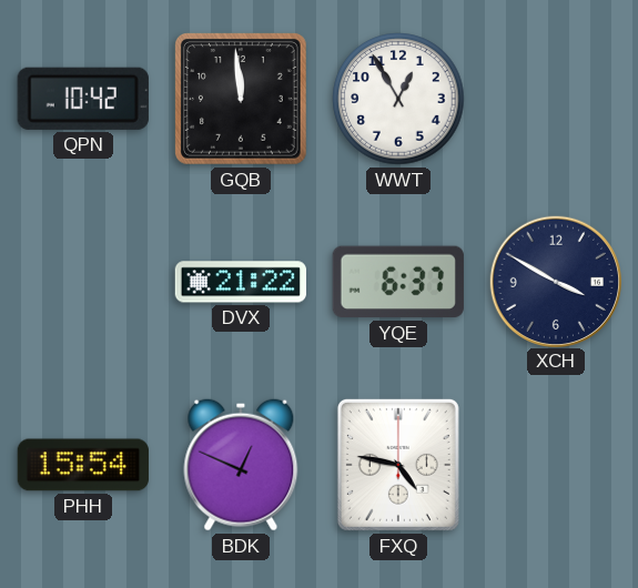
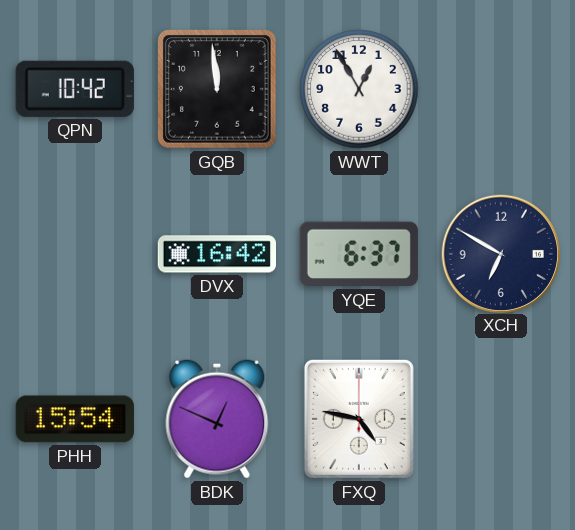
DVX: 21:22 -> 16:42
XCH: 3:50 -> 6:50
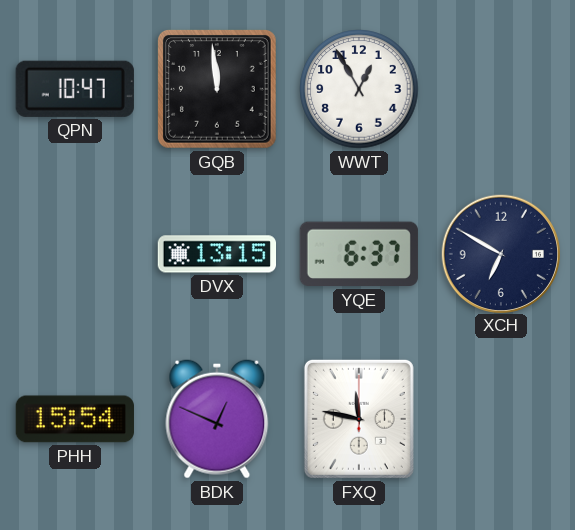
QPN: 10:42 -> 10:47
DVX: 16:42 -> 13:15
FXQ: 4:47 -> 11:47
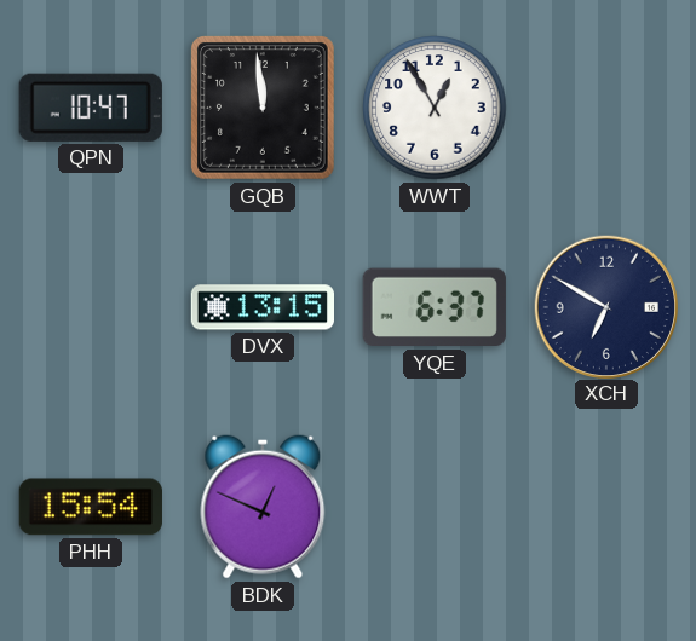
FXQ: 11:47 -> none
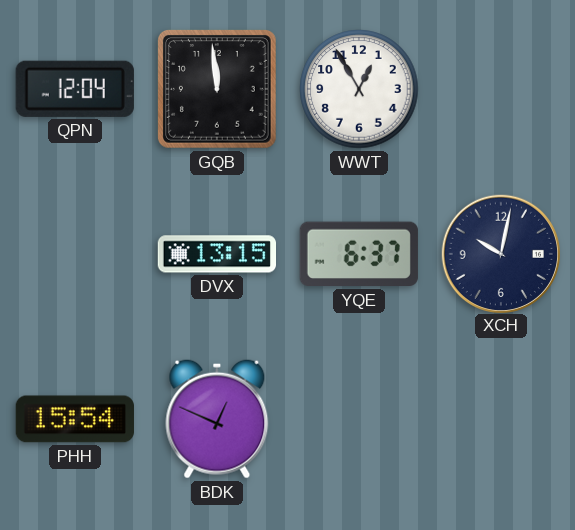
QPN: 10:47 -> 12:04
XCH: 6:50 -> 10:02
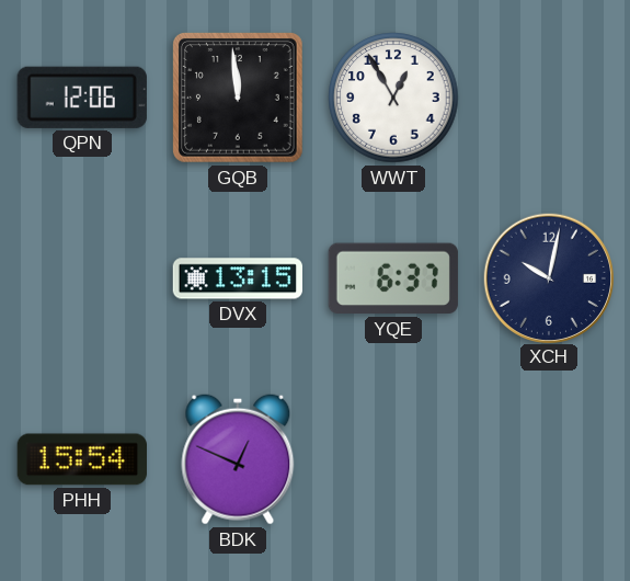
QPN: 12:04 -> 12:06
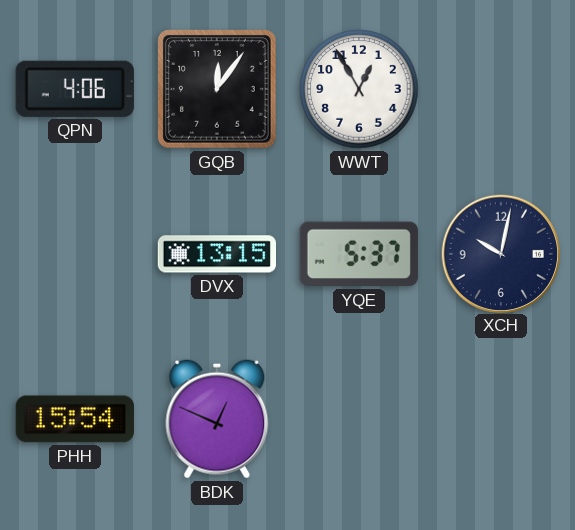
QPN: 12:06 -> 4:06
GQB: 11:59 -> 12:06
YQE: 6:37 -> 5:37
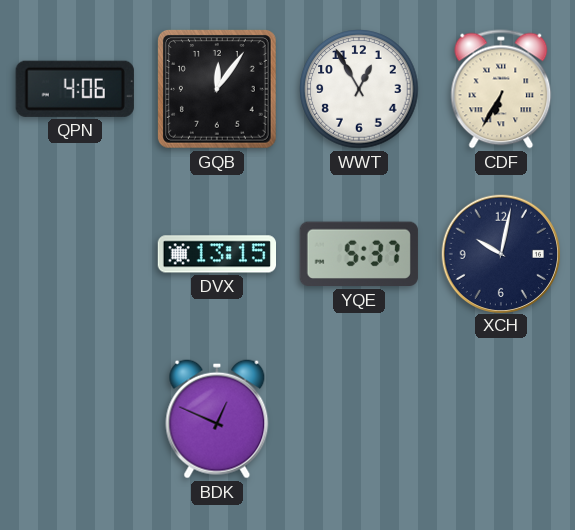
CDF: none -> 6:35
PHH: 15:54 -> none
